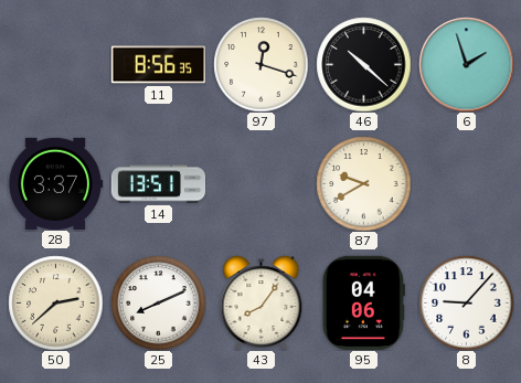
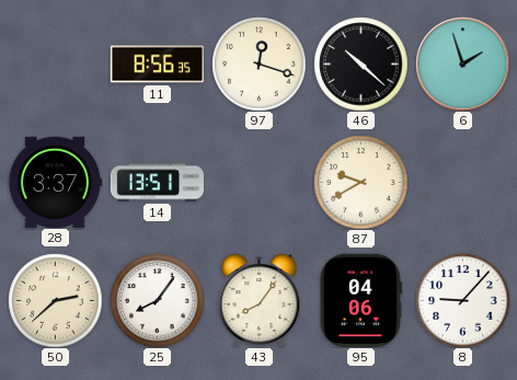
25: 8:11 -> 8:06
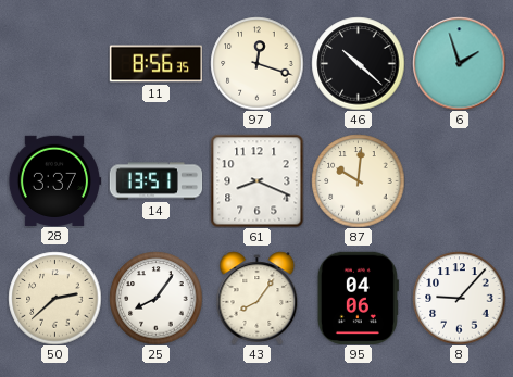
61: none -> 8:19
87: 9:40 -> 10:01
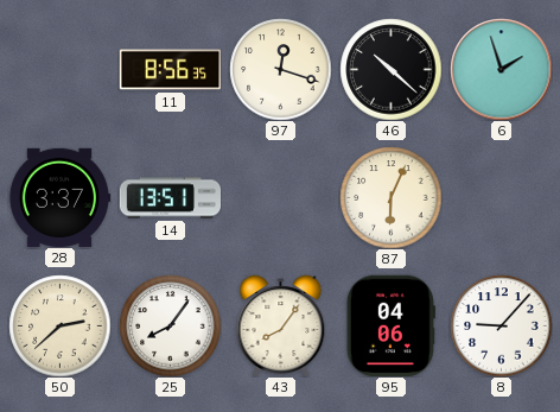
61: 8:19 -> none
87: 10:01 -> 6:04
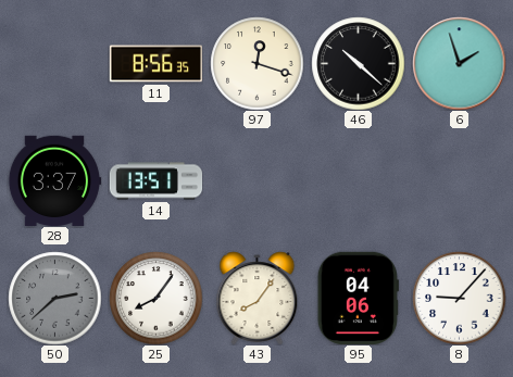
87: 6:04 -> none
50 dial: cream -> grey
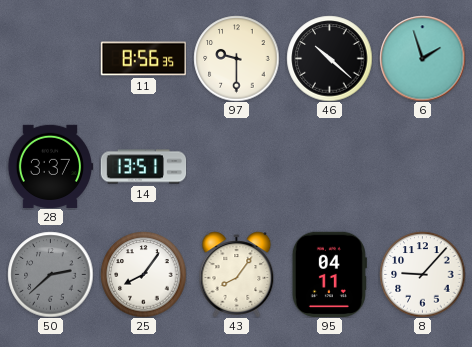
97: 12:18 -> 9:30
95: 04:06 -> 04:11
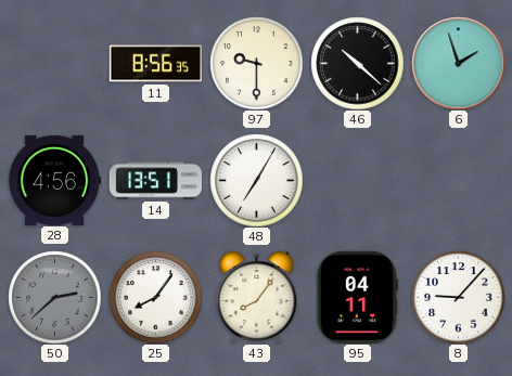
28: 3:37 -> 4:56
48: none -> 7:05
